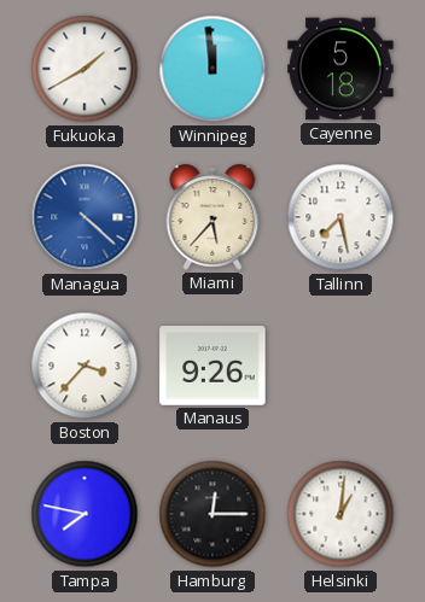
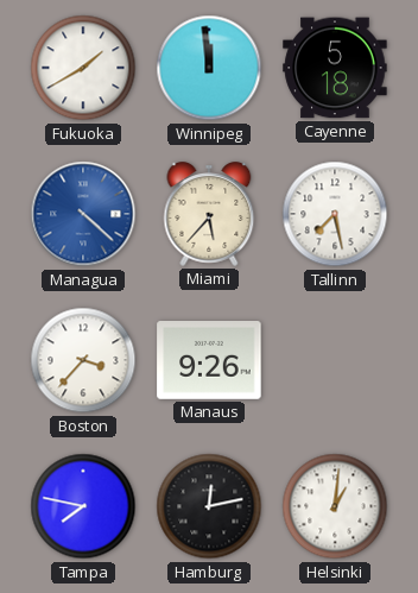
Hamburg: 12:15 -> 12:13
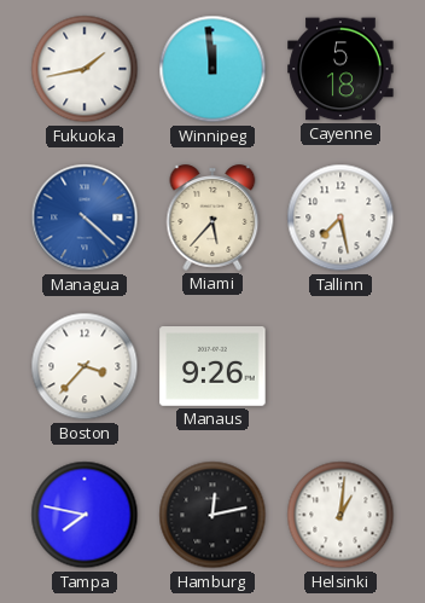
Fukuoka: 1:40 -> 1:43
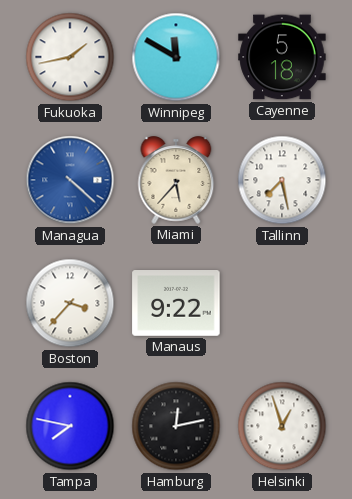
Winnipeg: 11:59 -> 11:50
Manaus: 9:26 -> 9:22
Helsinki: 1:01 -> 12:57
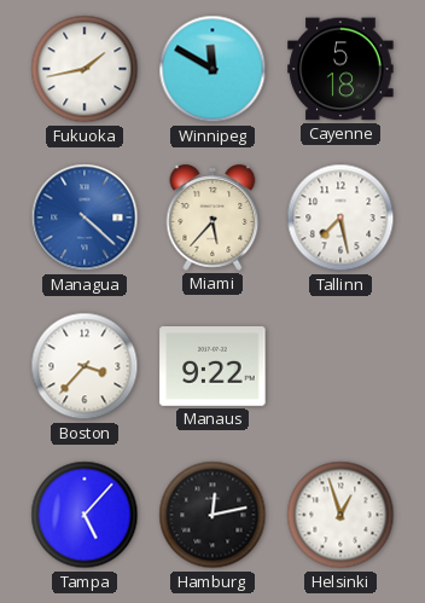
Tampa: 7:47 -> 5:07
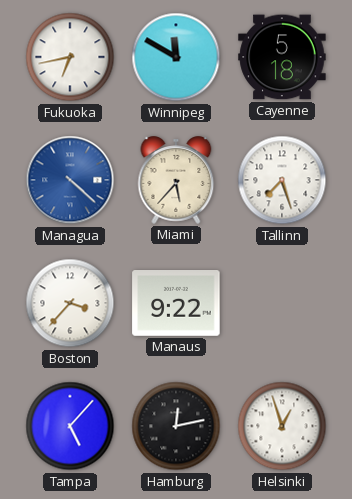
Fukuoka: 1:43 -> 6:43
Tallinn: 7:28 -> 7:27
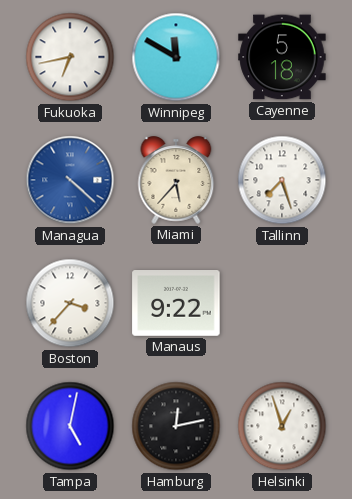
Tampa: 5:07 -> 5:02
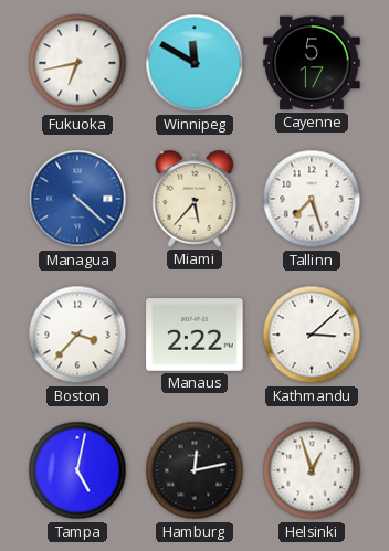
Cayenne: 5:18 -> 5:17
Manaus: 9:22 -> 2:22
Kathmandu: none -> 3:08
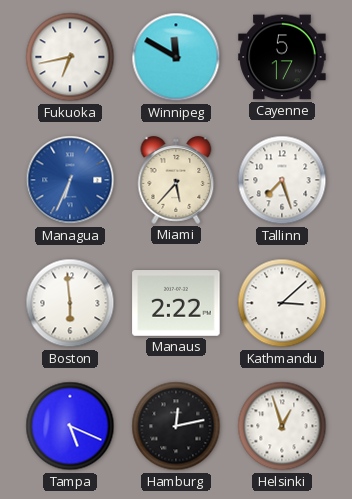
Managua: 4:22 -> 6:34
Boston: 3:37 -> 5:59
Tampa: 5:02 -> 5:19
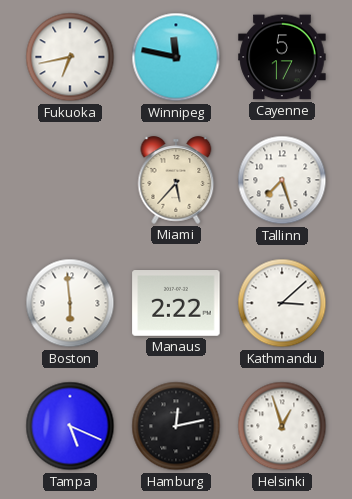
Winnipeg: 11:50 -> 11:47
Managua: 6:34 -> none
